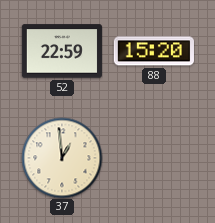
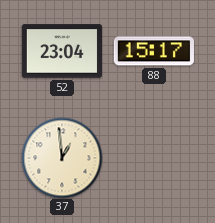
52: 22:59 -> 23:04
88: 15:20 -> 15:17
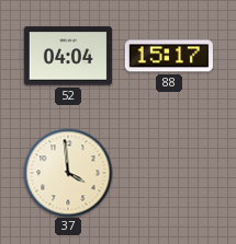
52: 23:04 -> 04:04
37: 12:59 -> 3:59
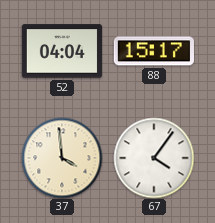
67: none -> 4:06
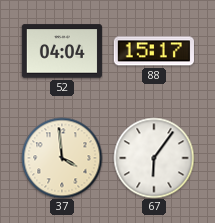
67: 4:06 -> 6:06
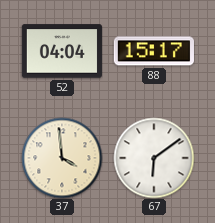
67: 6:06 -> 6:09
